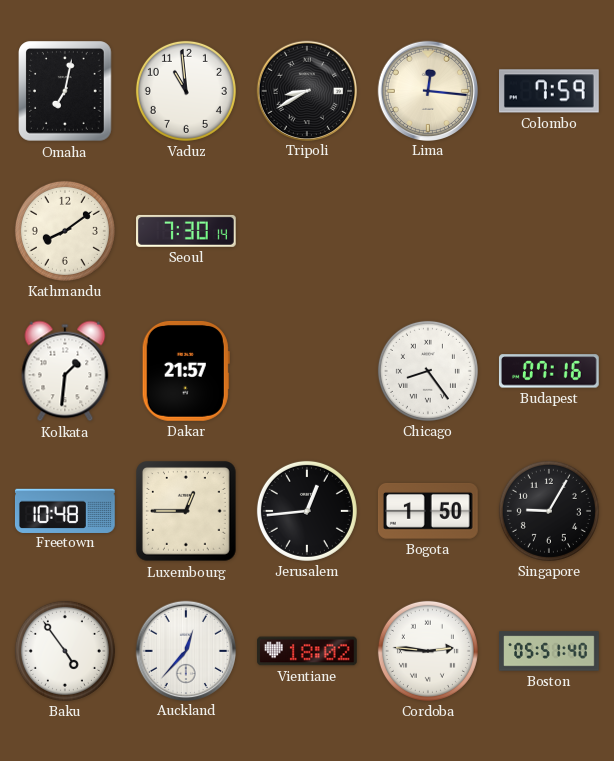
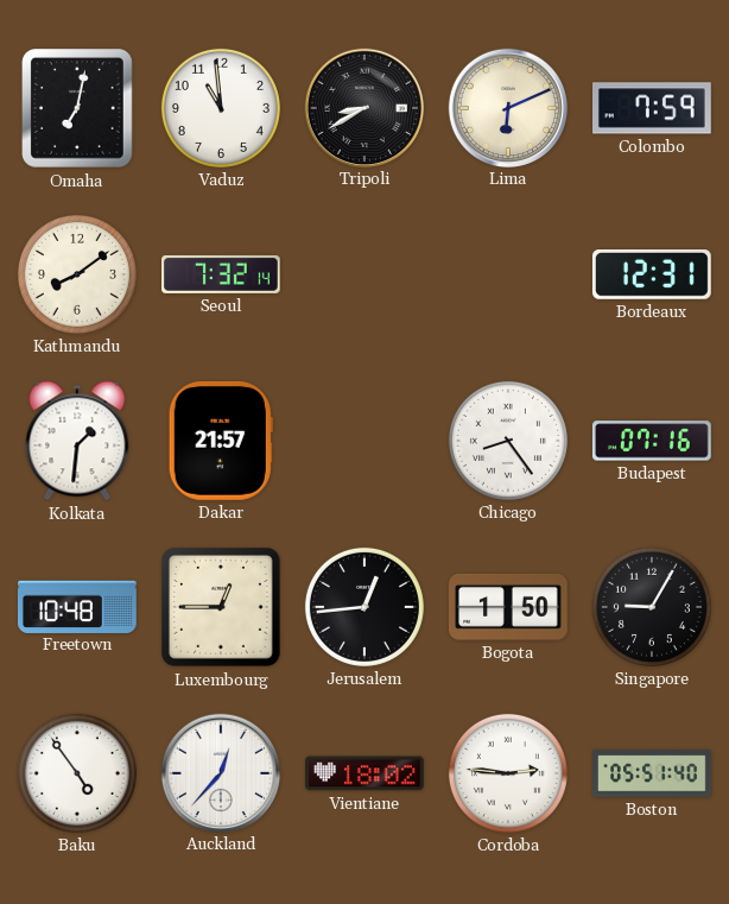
Lima: 12:16 -> 6:11
Seoul: 7:30 -> 7:32
Bordeaux: none -> 12:31
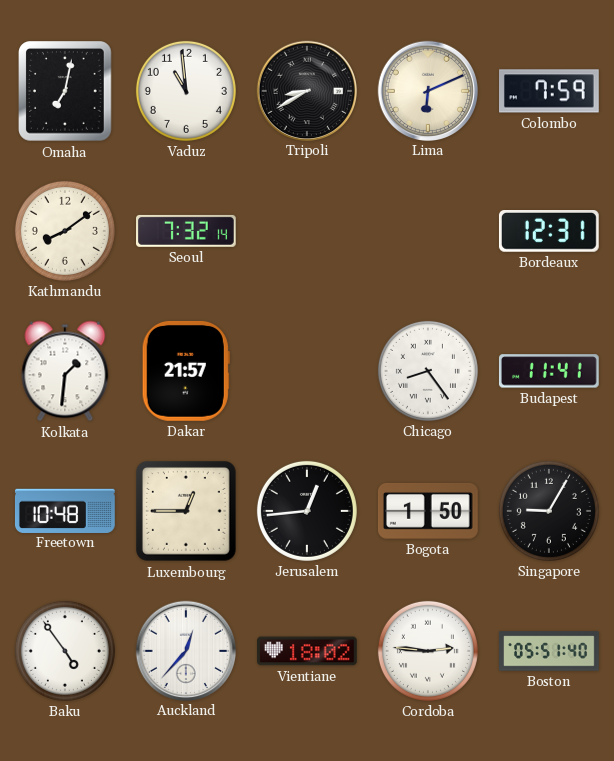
Budapest: 07:16 -> 11:41
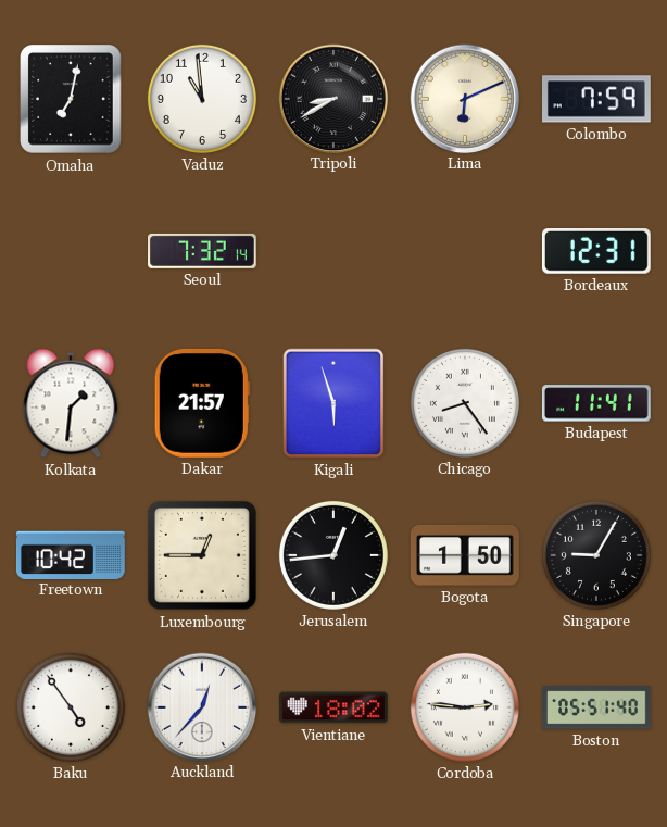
Kathmandu: 8:09 -> none
Kigali: none -> 5:57
Freetown: 10:48 -> 10:42
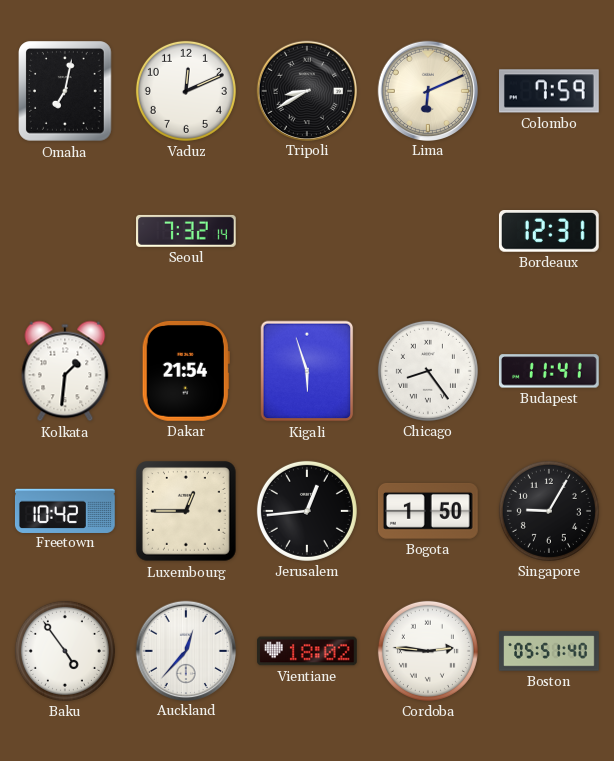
Vaduz: 10:59 -> 12:11
Dakar: 21:57 -> 21:54
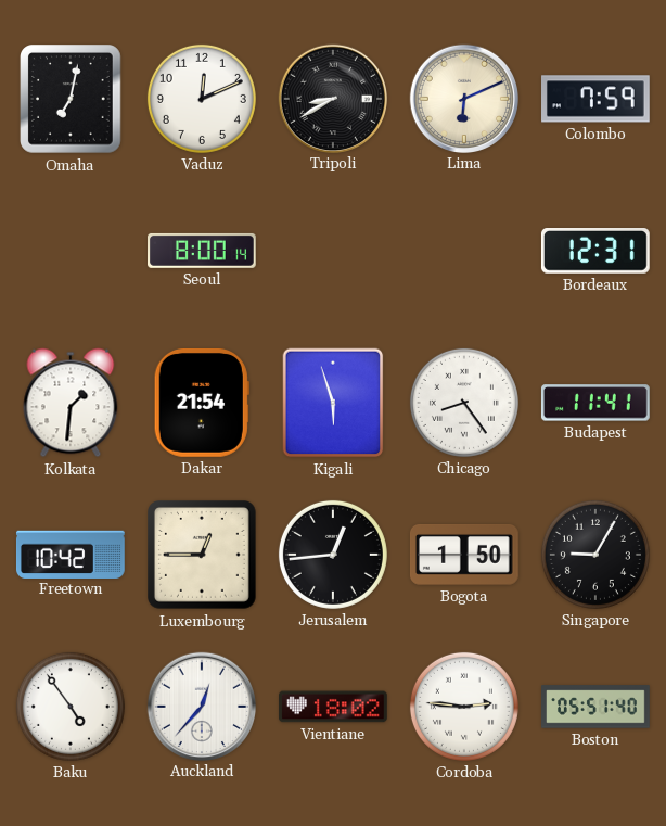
Seoul: 7:32 -> 8:00
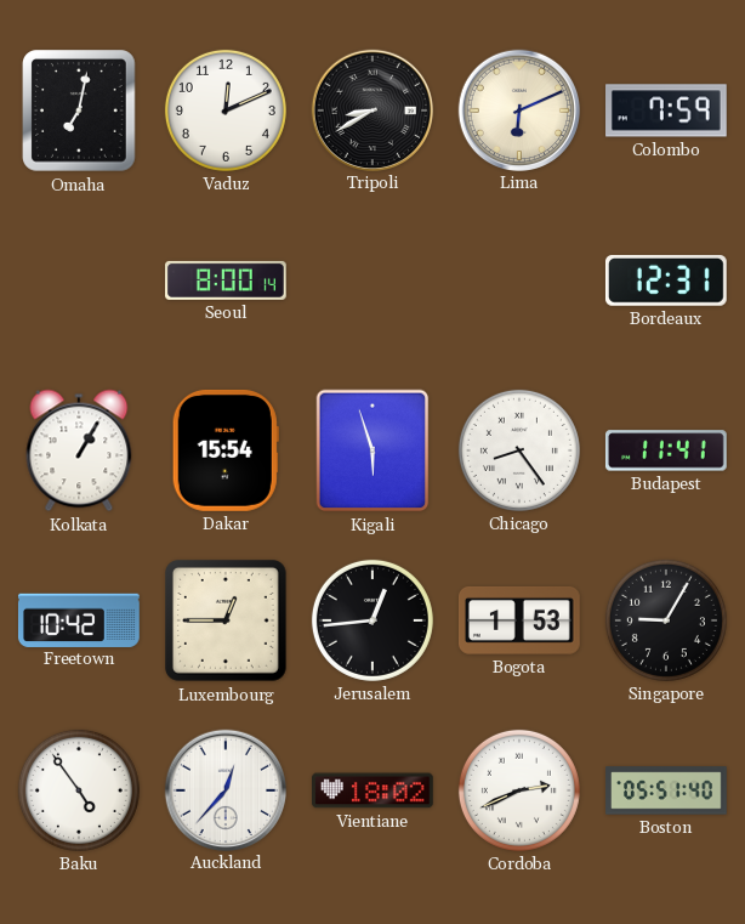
Kolkata: 1:31 -> 1:05
Dakar: 21:54 -> 15:54
Bogota: 1:50 -> 1:53
Cordoba: 2:46 -> 2:41
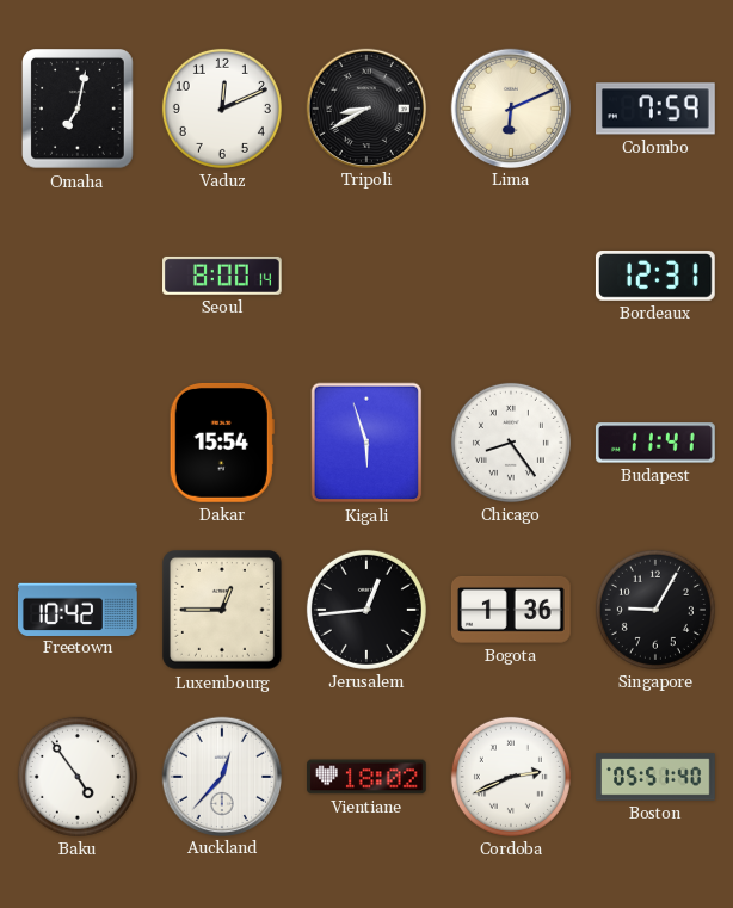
Kolkata: 1:05 -> none
Bogota: 1:53 -> 1:36
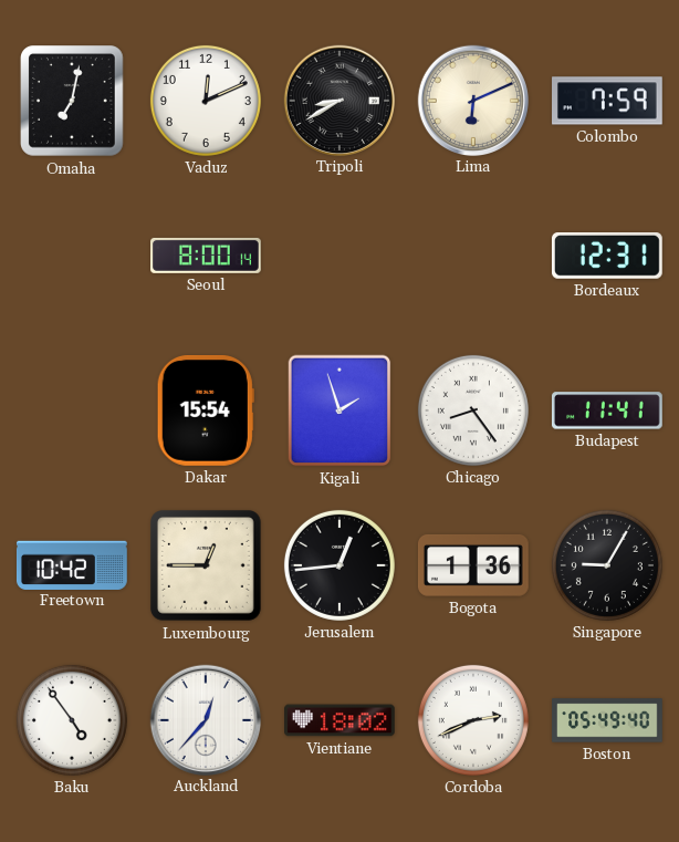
Kigali: 5:57 -> 1:57
Boston: 05:51 -> 05:49
